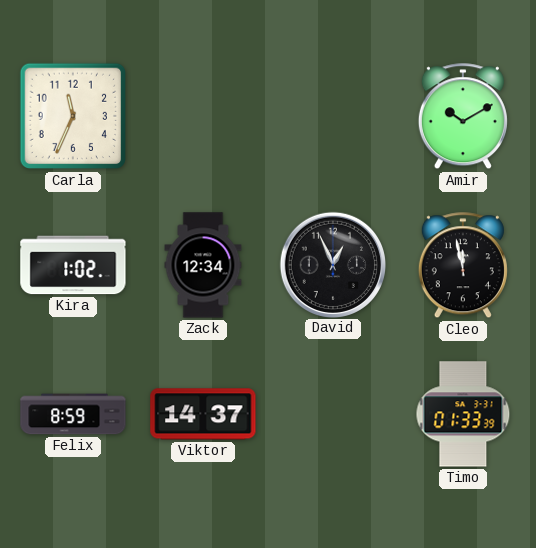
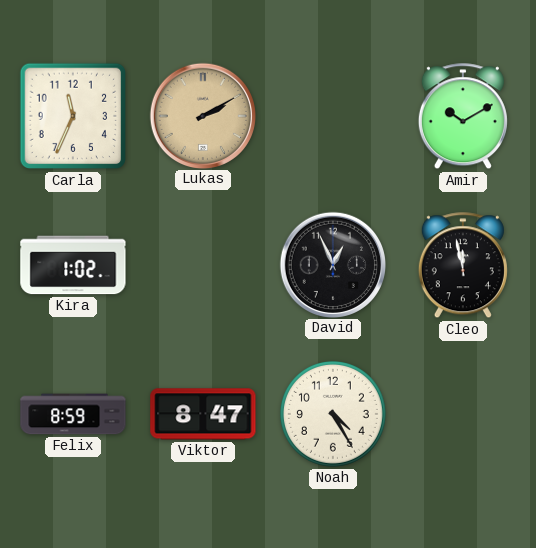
Lukas: none -> 2:10
Zack: 12:34 -> none
Viktor: 14:37 -> 8:47
Noah: none -> 4:25
Timo: 01:33 -> none
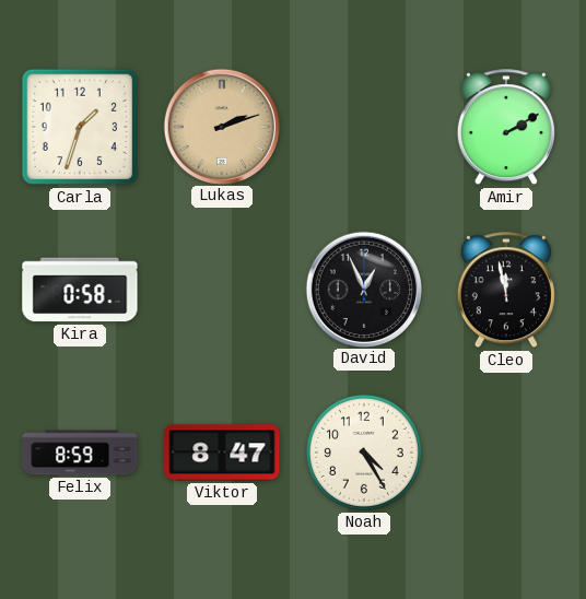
Carla: 11:34 -> 1:33
Lukas: 2:10 -> 2:12
Amir: 10:10 -> 2:10
Kira: 1:02 -> 0:58
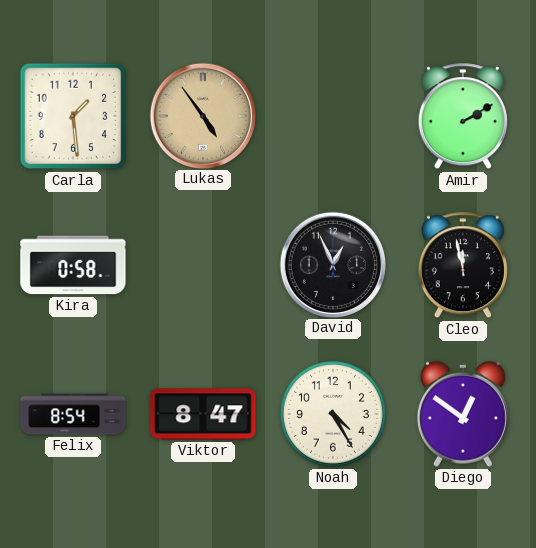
Carla: 1:33 -> 1:29
Lukas: 2:12 -> 4:54
Felix: 8:59 -> 8:54
Diego: none -> 12:51
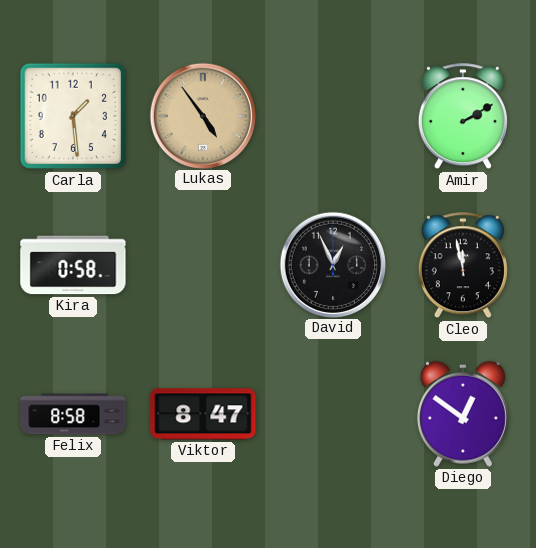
Felix: 8:54 -> 8:58
Noah: 4:25 -> none
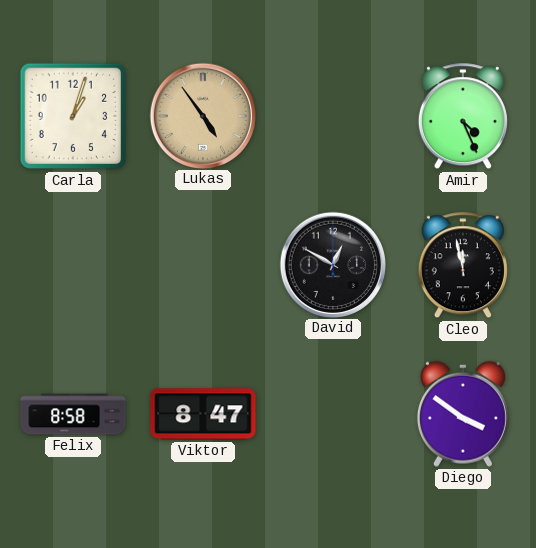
Carla: 1:29 -> 1:03
Amir: 2:10 -> 4:26
Kira: 0:58 -> none
David: 12:56 -> 12:50
Diego: 12:51 -> 3:51
